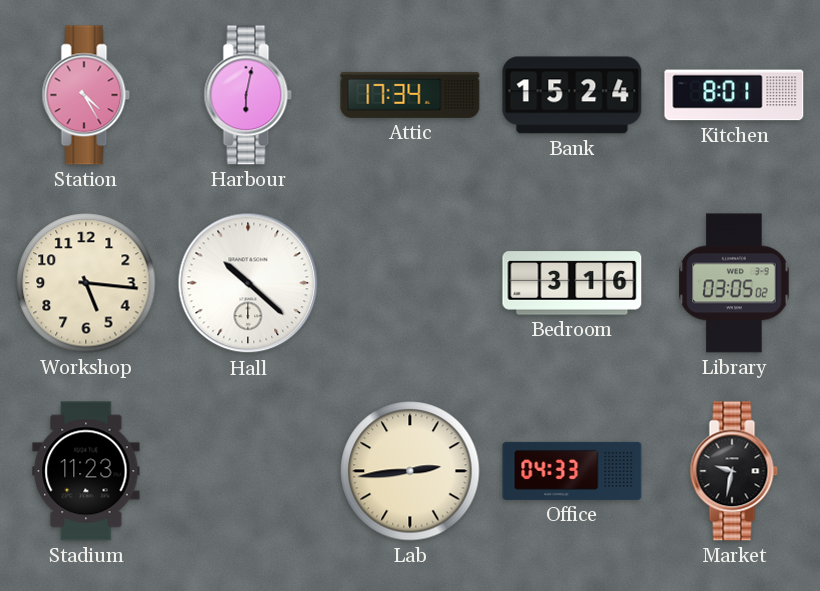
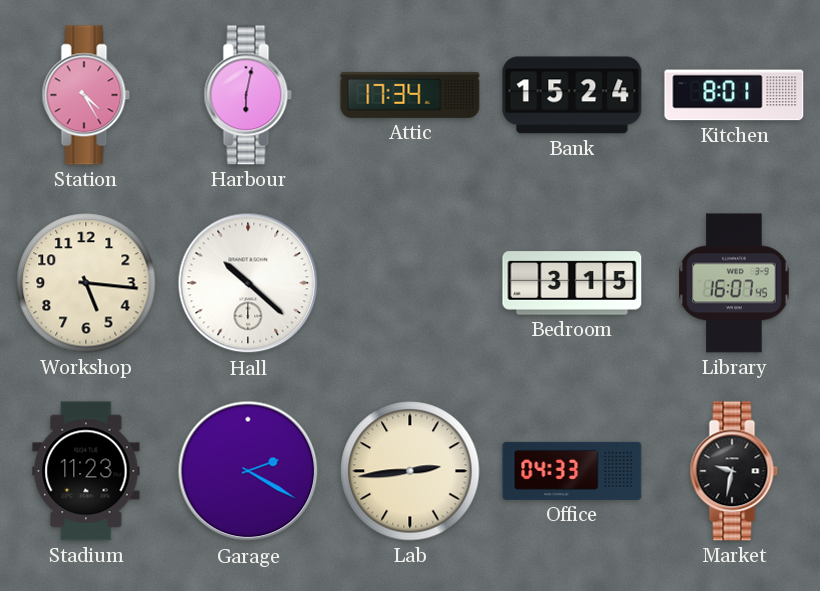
Bedroom: 3:16 -> 3:15
Library: 03:05 -> 16:07
Garage: none -> 2:20
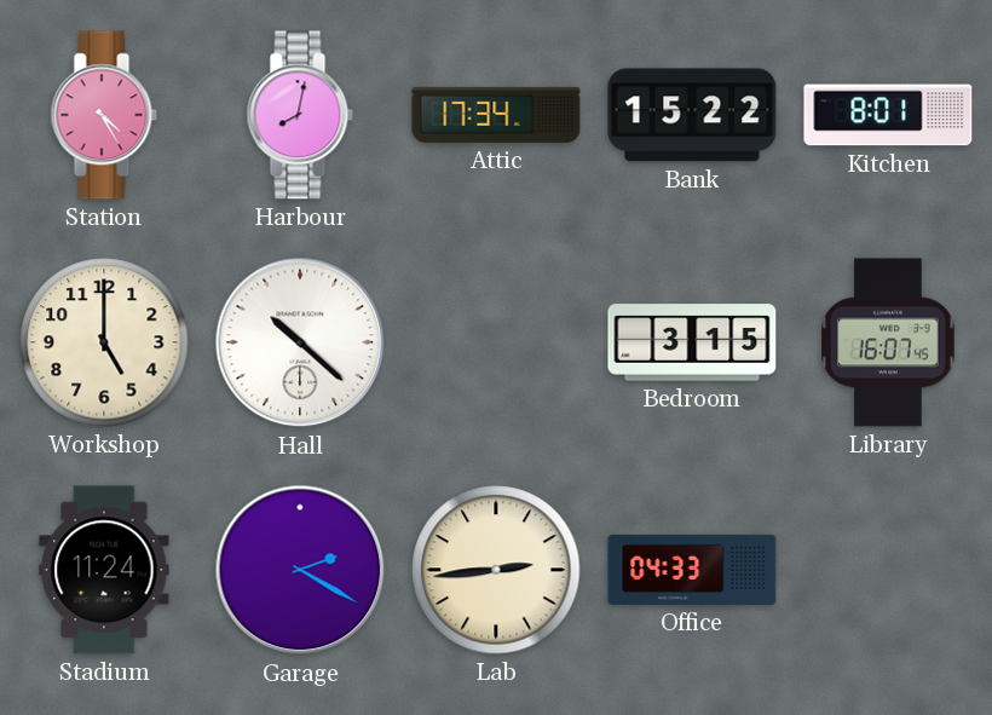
Harbour: 6:02 -> 8:02
Bank: 15:24 -> 15:22
Workshop: 5:16 -> 5:00
Stadium: 11:23 -> 11:24
Market: 9:32 -> none
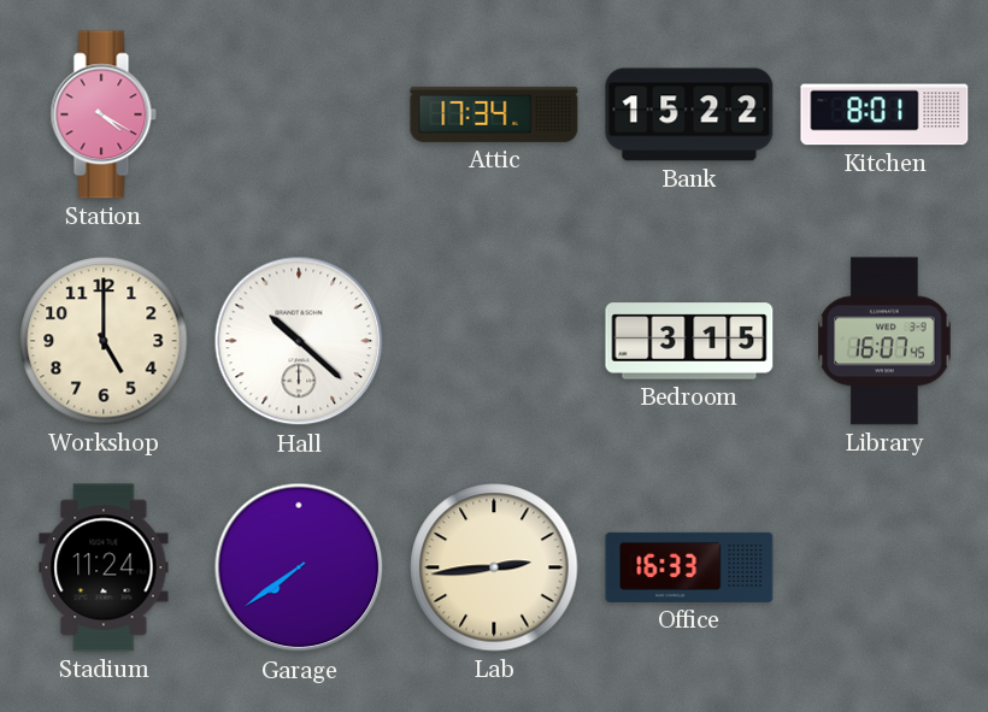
Station: 4:25 -> 4:20
Harbour: 8:02 -> none
Garage: 2:20 -> 7:39
Office: 04:33 -> 16:33
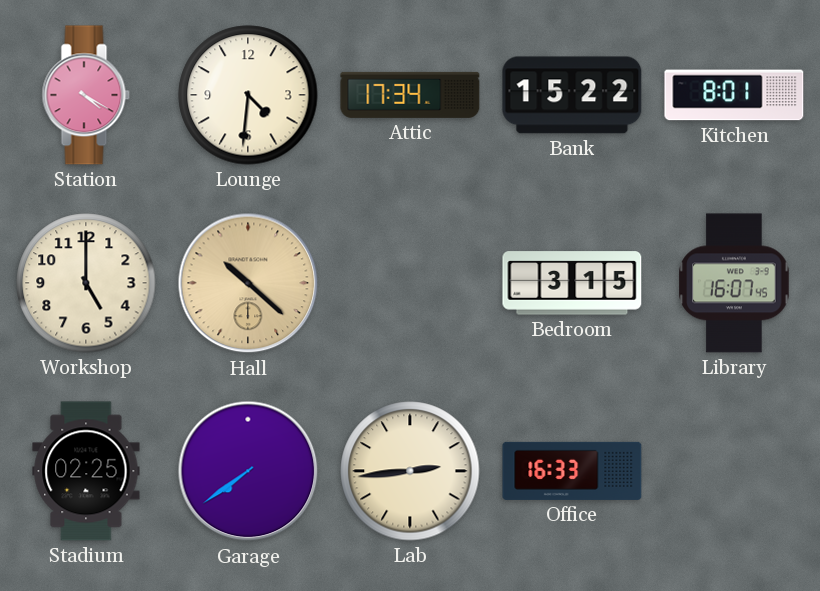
Lounge: none -> 4:31
Hall dial: white -> champagne
Stadium: 11:24 -> 02:25
